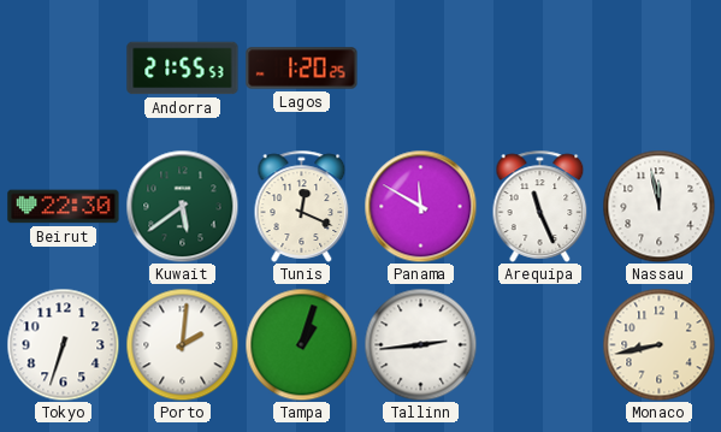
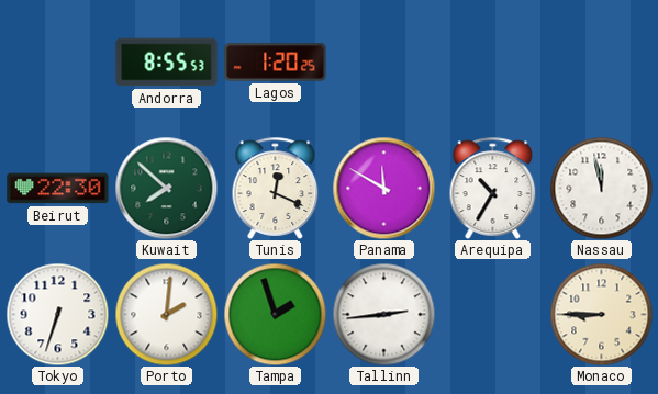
Andorra: 21:55 -> 8:55
Kuwait: 5:39 -> 7:52
Arequipa: 11:26 -> 10:35
Tampa: 1:03 -> 1:57
Monaco: 8:43 -> 8:45
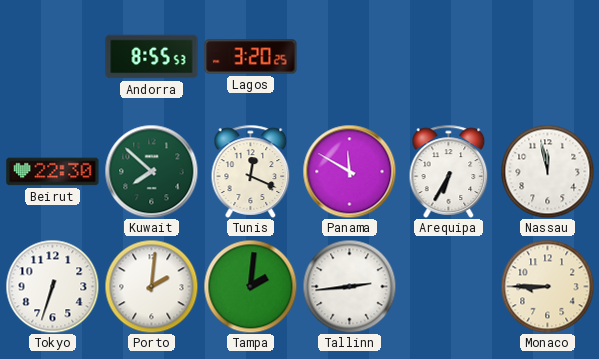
Lagos: 1:20 -> 3:20
Arequipa: 10:35 -> 6:35
Tampa: 1:57 -> 2:01
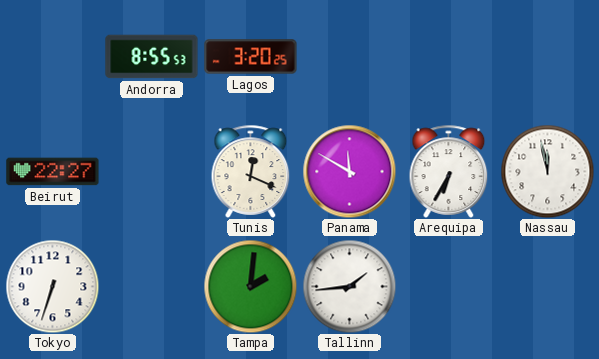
Beirut: 22:30 -> 22:27
Kuwait: 7:52 -> none
Porto: 2:01 -> none
Tallinn: 2:44 -> 1:44
Monaco: 8:45 -> none
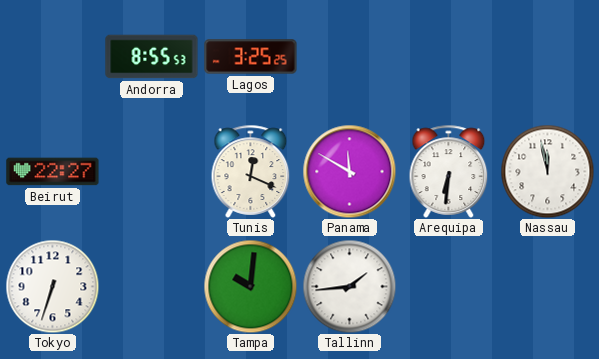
Lagos: 3:20 -> 3:25
Arequipa: 6:35 -> 6:31
Tampa: 2:01 -> 10:01
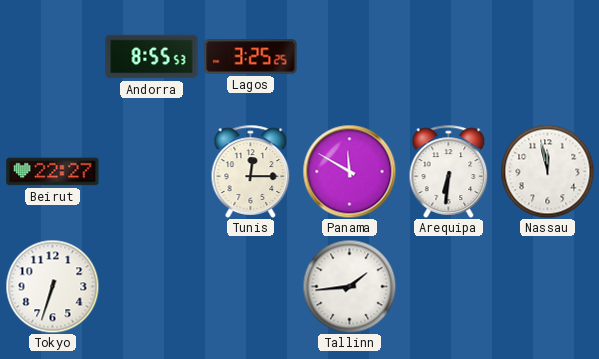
Tunis: 12:19 -> 12:15
Tampa: 10:01 -> none
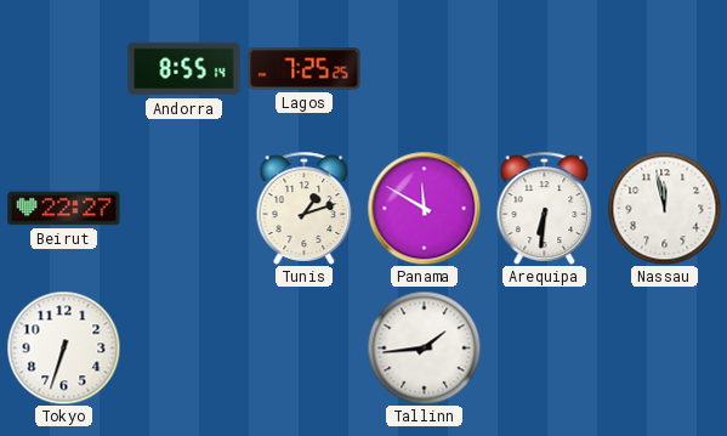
Andorra: 8:55:53 -> 8:55:14
Lagos: 3:25 -> 7:25
Tunis: 12:15 -> 1:12
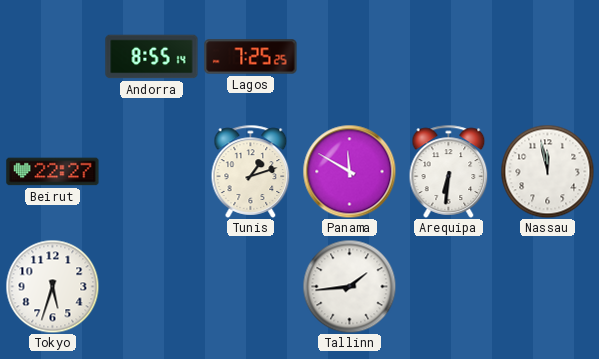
Tokyo: 6:33 -> 5:33
